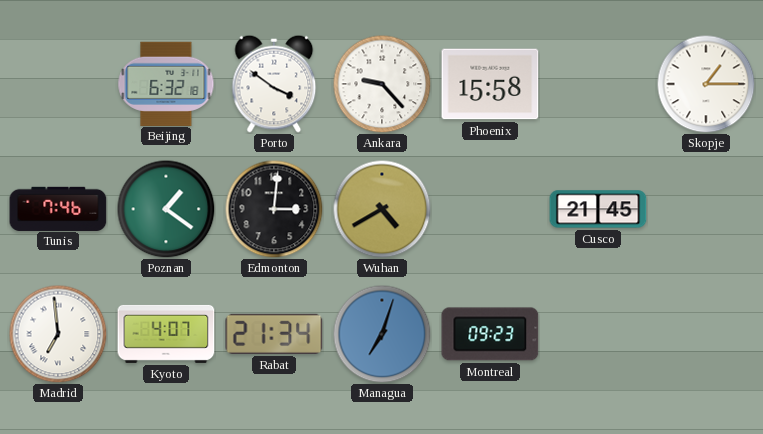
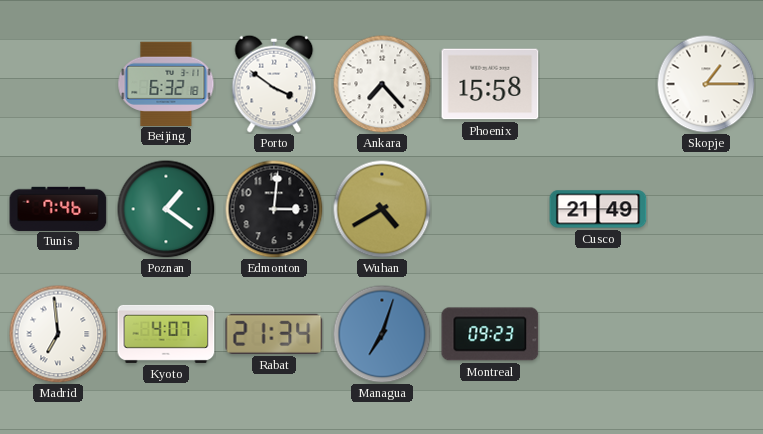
Ankara: 9:23 -> 7:23
Cusco: 21:45 -> 21:49
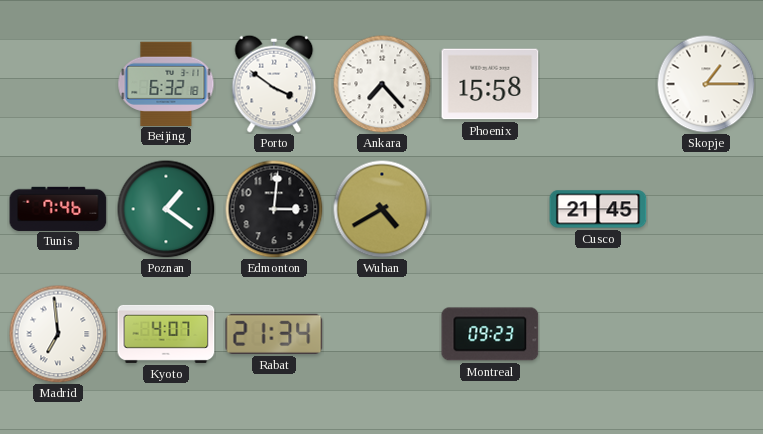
Cusco: 21:49 -> 21:45
Managua: 7:03 -> none
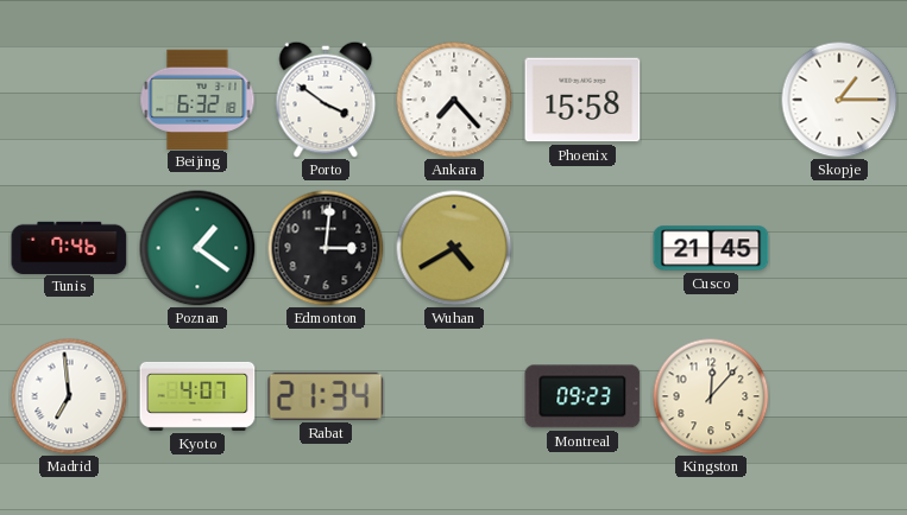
Kingston: none -> 12:07
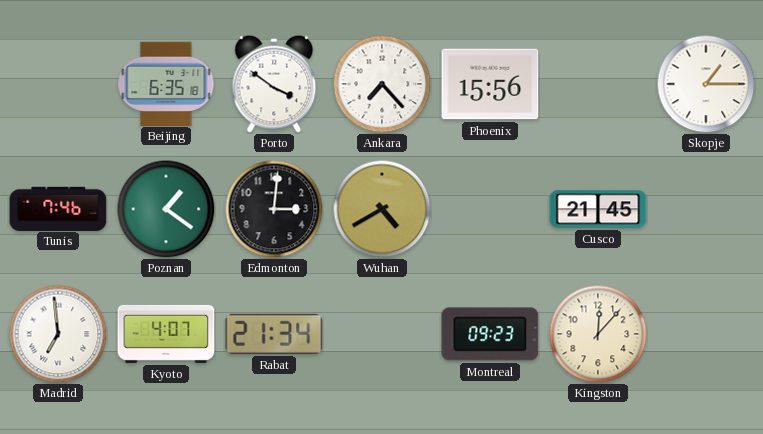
Beijing: 6:32 -> 6:35
Phoenix: 15:58 -> 15:56
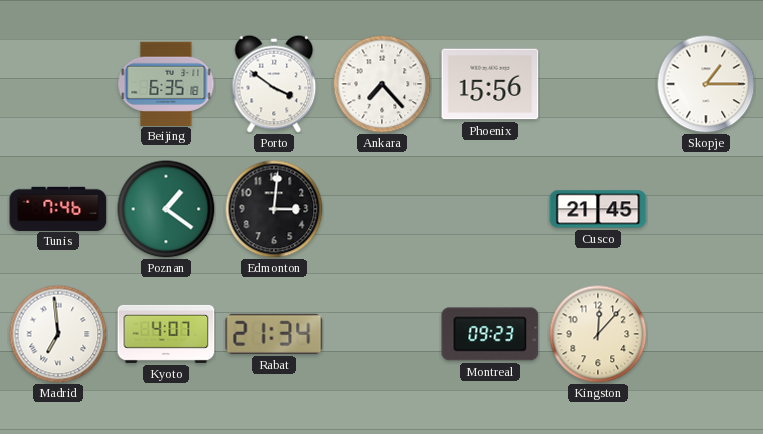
Wuhan: 4:40 -> none
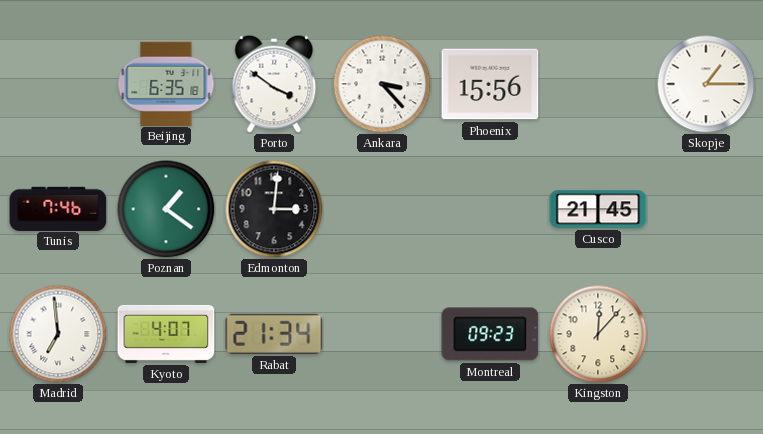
Ankara: 7:23 -> 3:23
